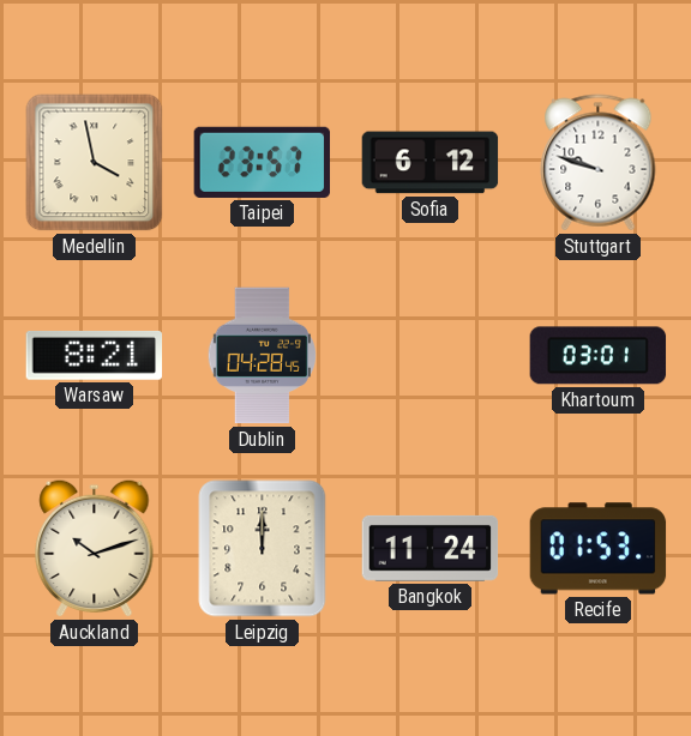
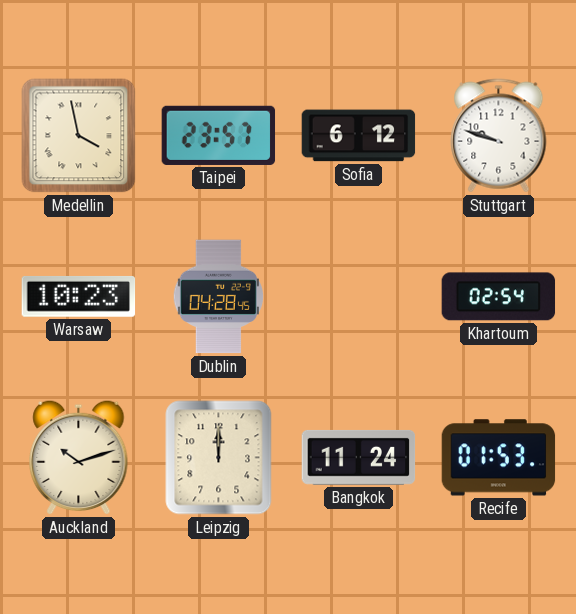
Warsaw: 8:21 -> 10:23
Khartoum: 03:01 -> 02:54
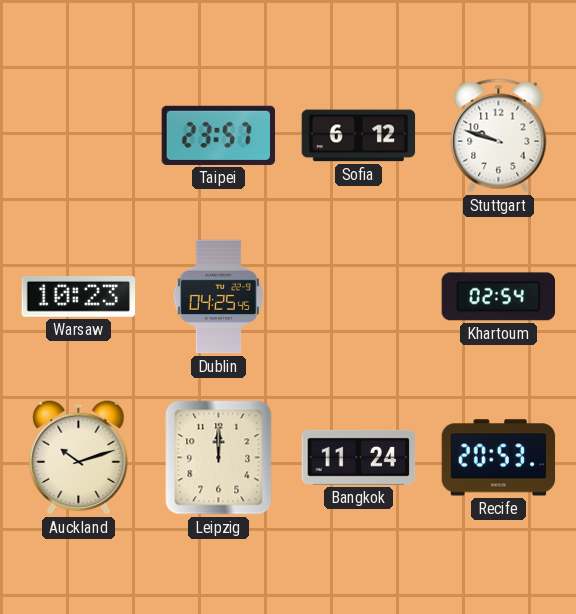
Medellin: 3:58 -> none
Dublin: 04:28 -> 04:25
Recife: 01:53 -> 20:53
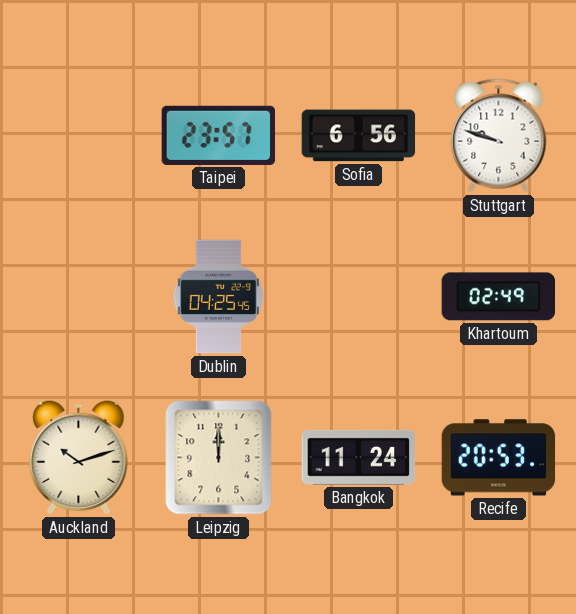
Sofia: 6:12 -> 6:56
Warsaw: 10:23 -> none
Khartoum: 02:54 -> 02:49
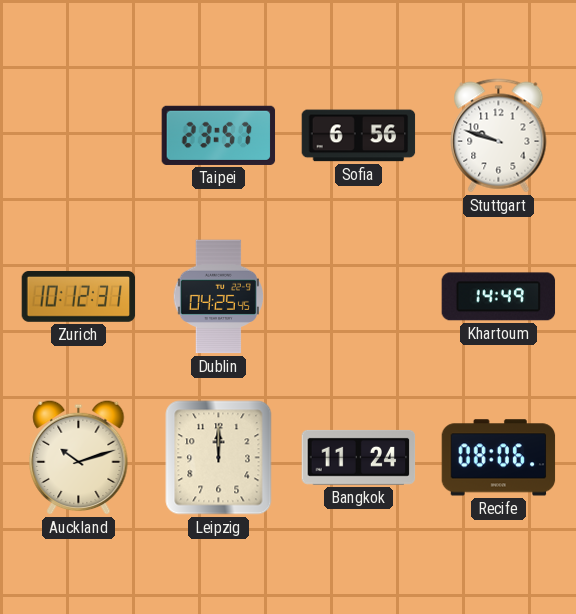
Zurich: none -> 10:12
Khartoum: 02:49 -> 14:49
Recife: 20:53 -> 08:06
